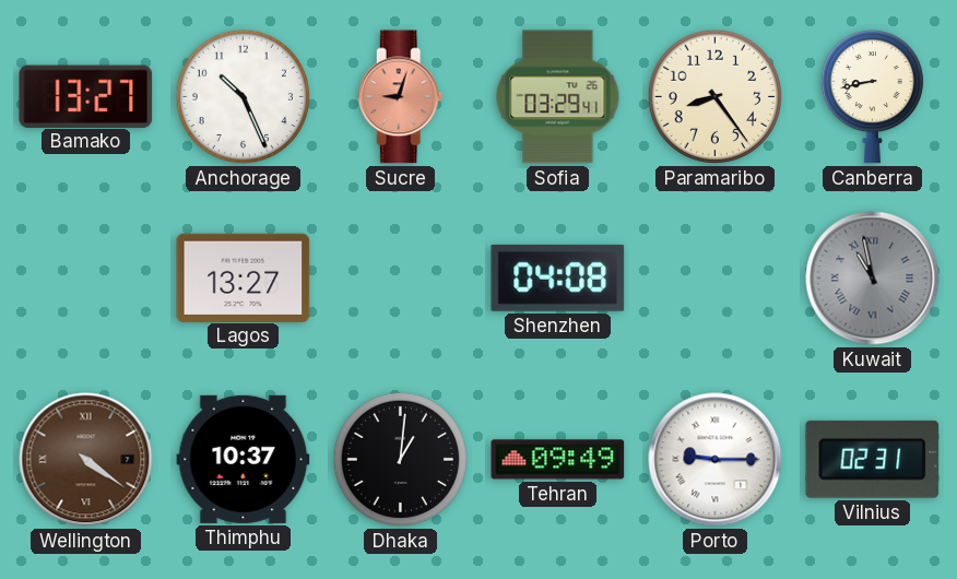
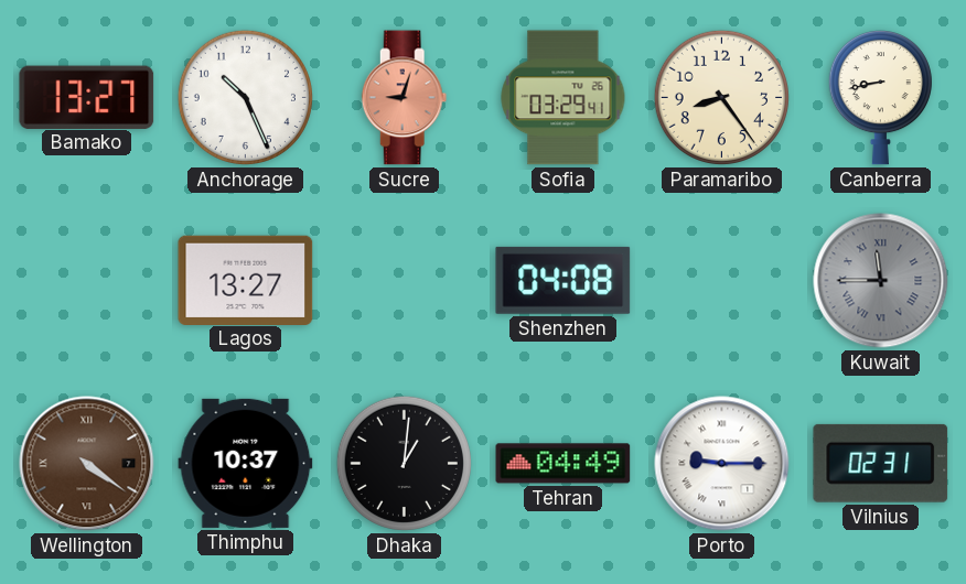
Kuwait: 10:58 -> 11:45
Tehran: 09:49 -> 04:49
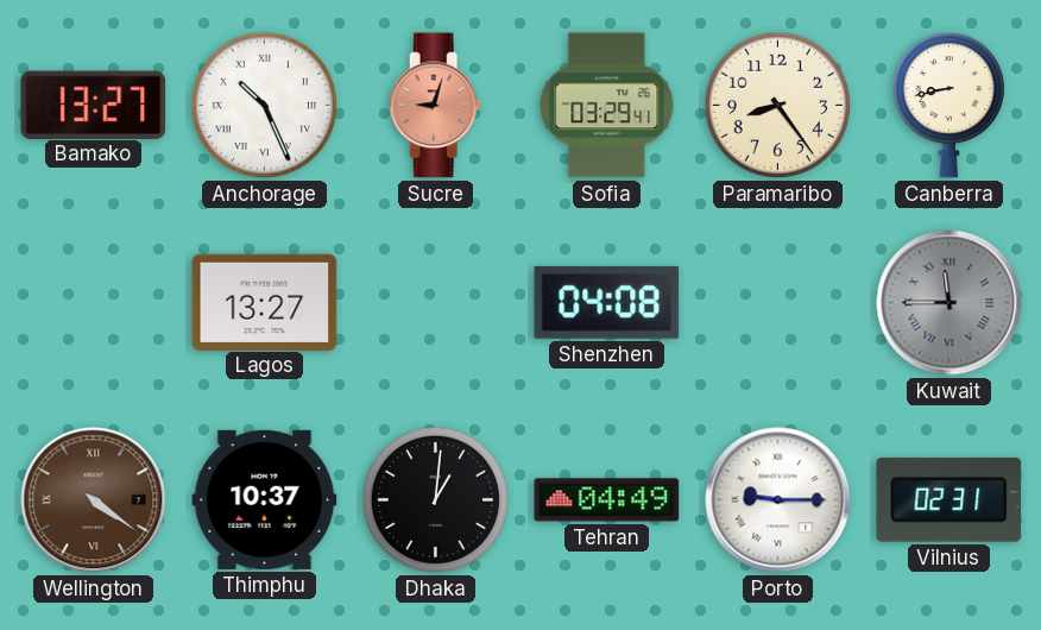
Anchorage numerals: Arabic -> Roman
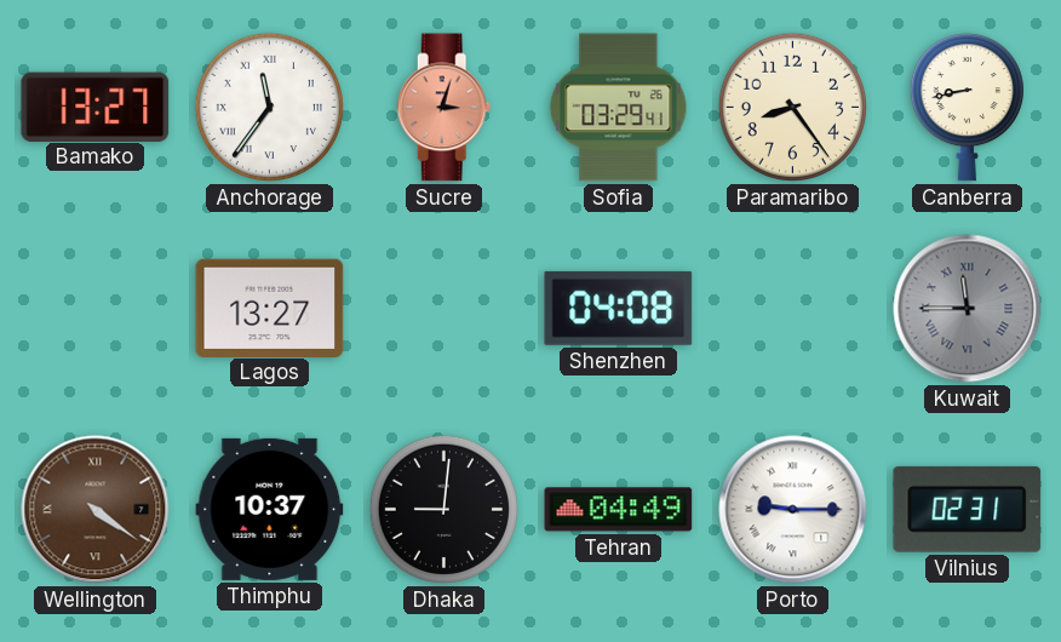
Anchorage: 10:26 -> 11:36
Sucre: 9:03 -> 3:03
Dhaka: 1:01 -> 9:01
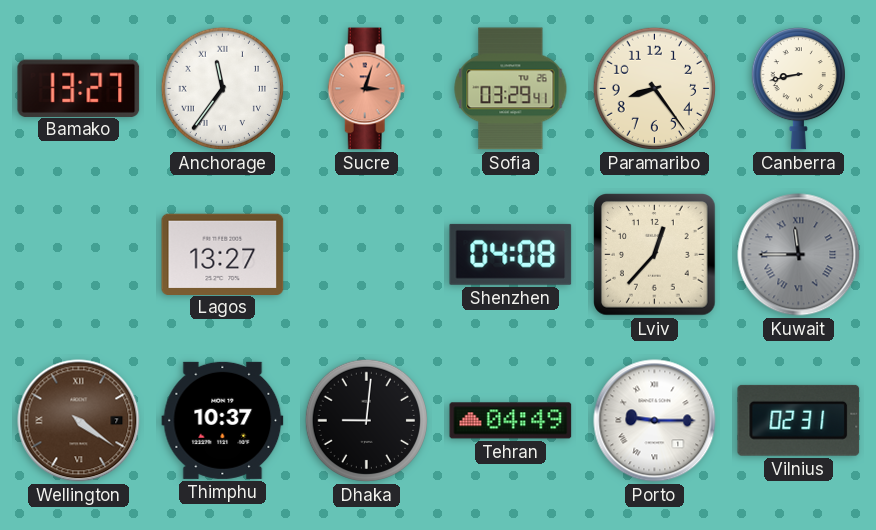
Lviv: none -> 12:37
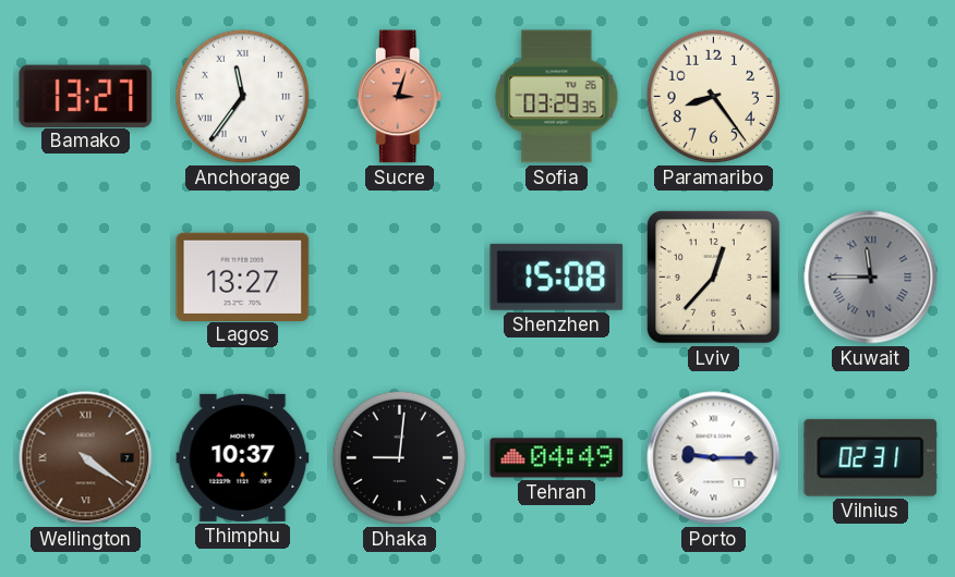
Sofia: 03:29:41 -> 03:29:35
Canberra: 8:43 -> none
Shenzhen: 04:08 -> 15:08
